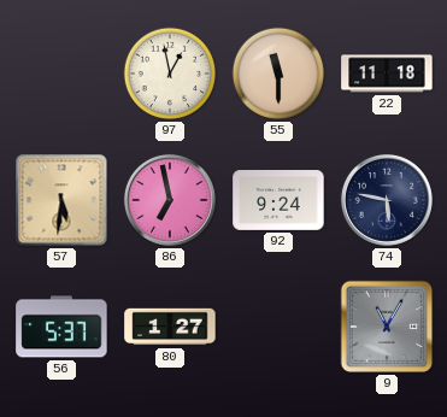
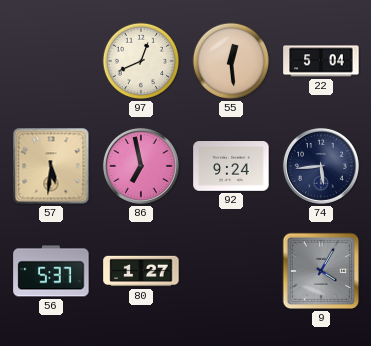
97: 12:58 -> 12:41
55: 11:30 -> 12:29
22: 11:18 -> 5:04
74: 5:47 -> 5:44
9: 11:05 -> 4:05
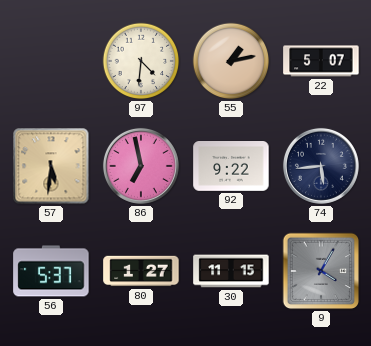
97: 12:41 -> 4:31
55: 12:29 -> 1:13
22: 5:04 -> 5:07
92: 9:24 -> 9:22
30: none -> 11:15
